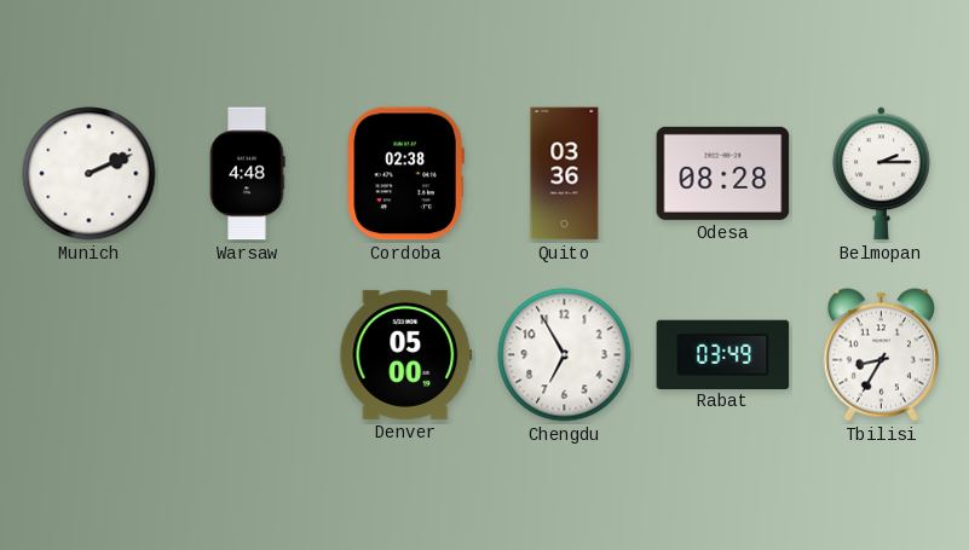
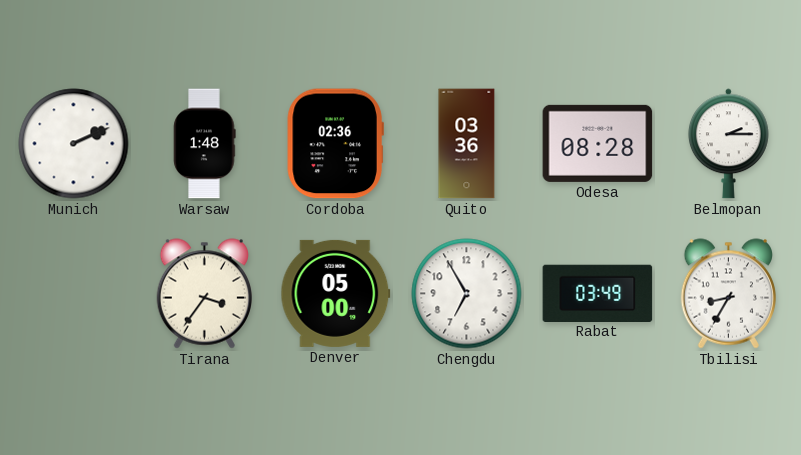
Warsaw: 4:48 -> 1:48
Cordoba: 02:38 -> 02:36
Tirana: none -> 3:36
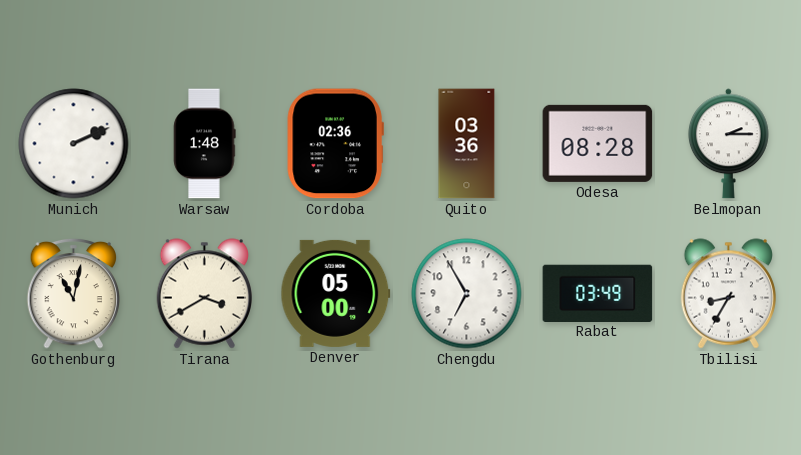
Gothenburg: none -> 11:02
Tirana: 3:36 -> 3:40
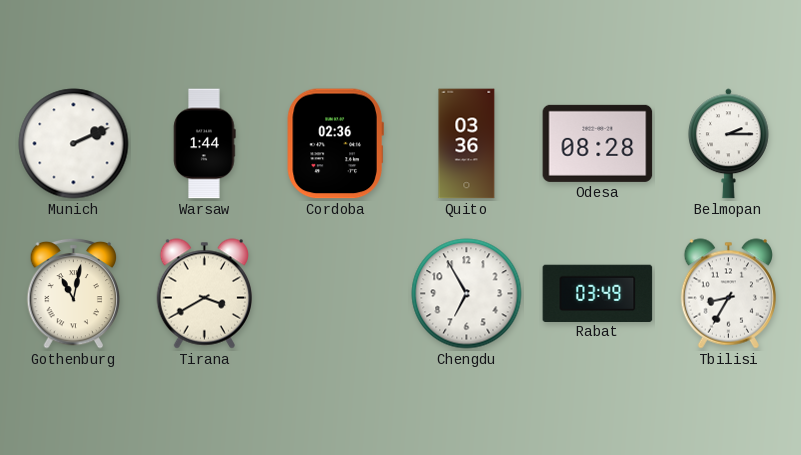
Warsaw: 1:48 -> 1:44
Denver: 05:00 -> none
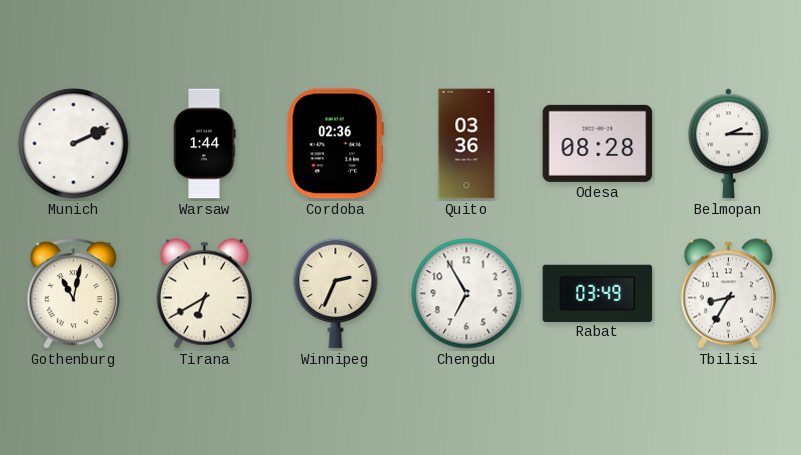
Tirana: 3:40 -> 6:40
Winnipeg: none -> 2:34
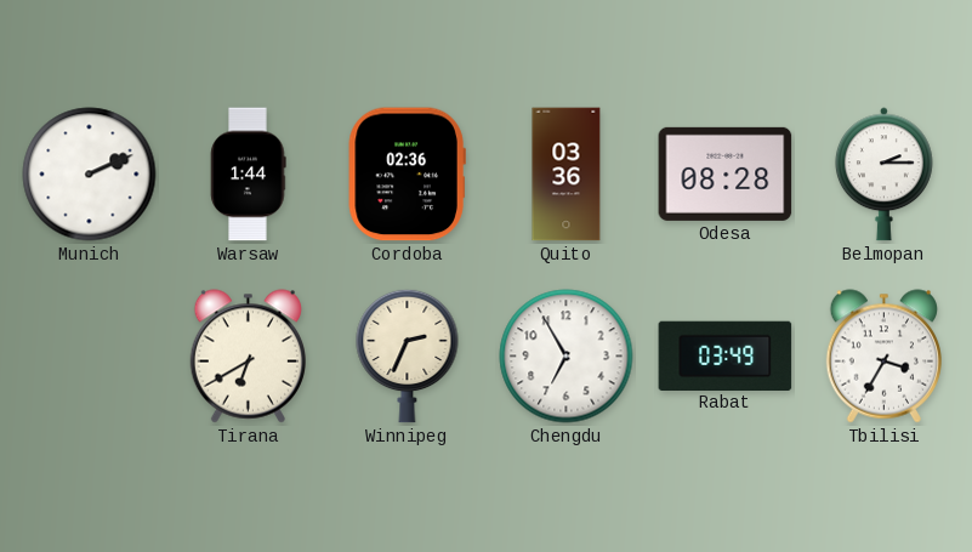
Gothenburg: 11:02 -> none
Tbilisi: 8:35 -> 3:35
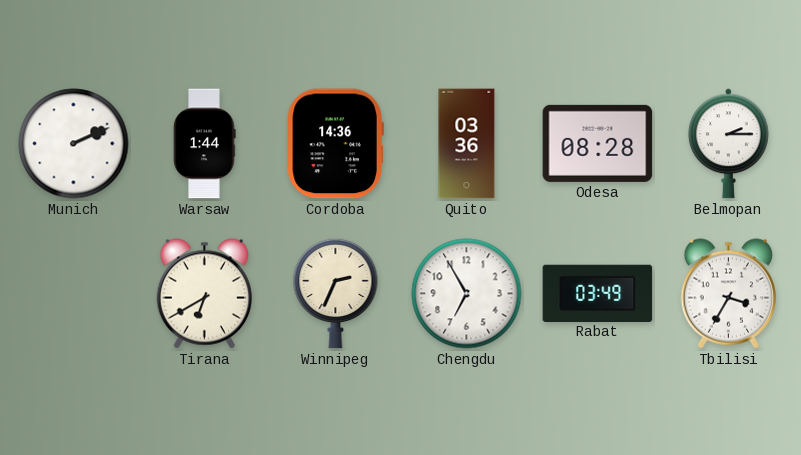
Cordoba: 02:36 -> 14:36
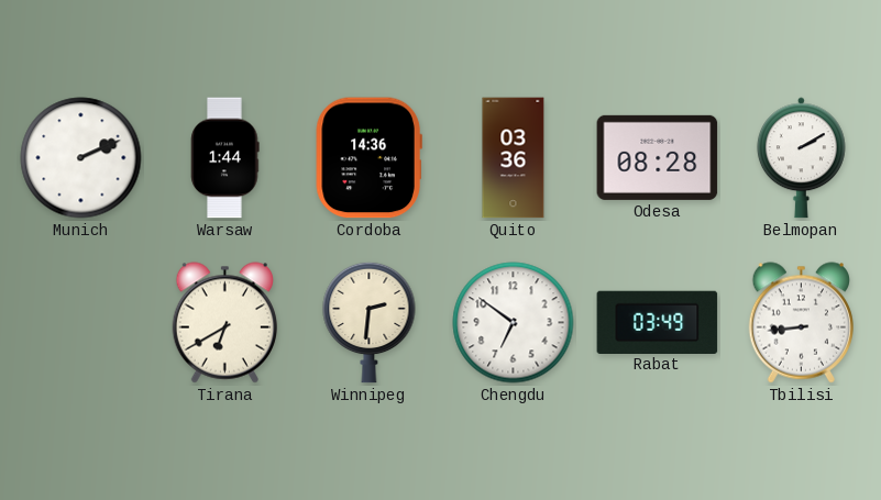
Belmopan: 2:15 -> 2:10
Winnipeg: 2:34 -> 2:31
Chengdu: 6:55 -> 6:51
Tbilisi: 3:35 -> 8:44
